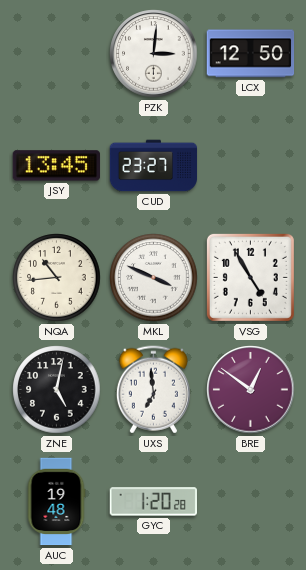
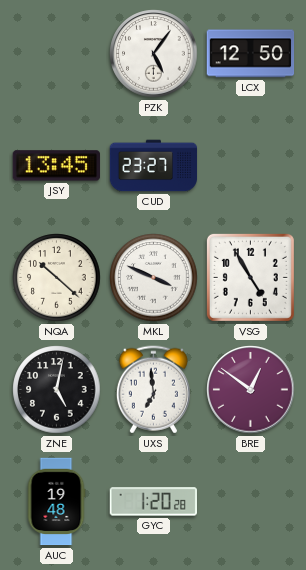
PZK: 3:01 -> 5:06
NQA: 10:44 -> 10:22
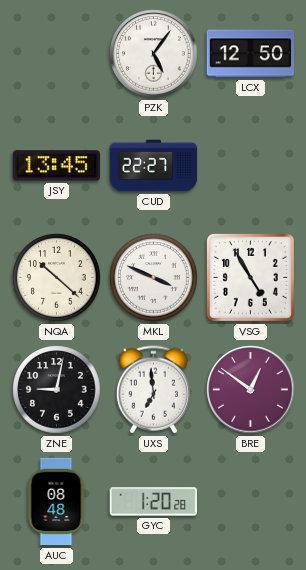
CUD: 23:27 -> 22:27
ZNE: 5:02 -> 9:02
AUC: 19:48 -> 08:48
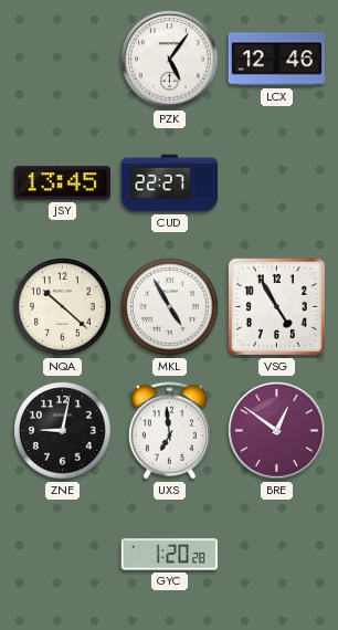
LCX: 12:50 -> 12:46
MKL: 3:49 -> 4:55
AUC: 08:48 -> none
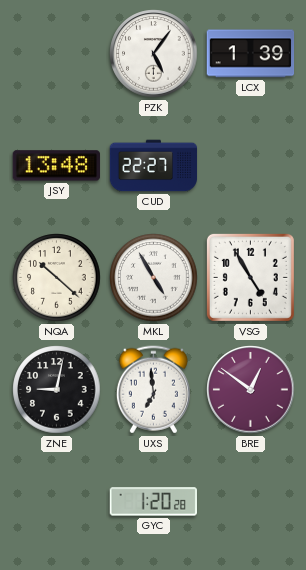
LCX: 12:46 -> 1:39
JSY: 13:45 -> 13:48
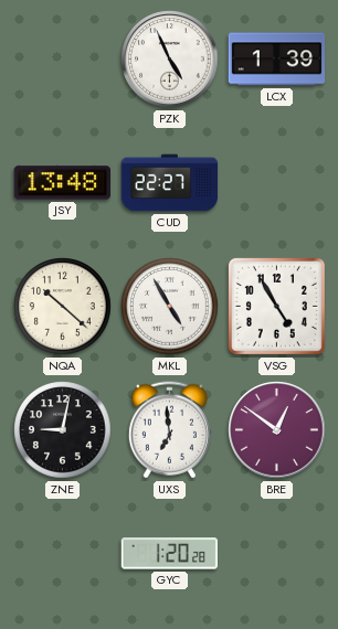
PZK: 5:06 -> 4:56
